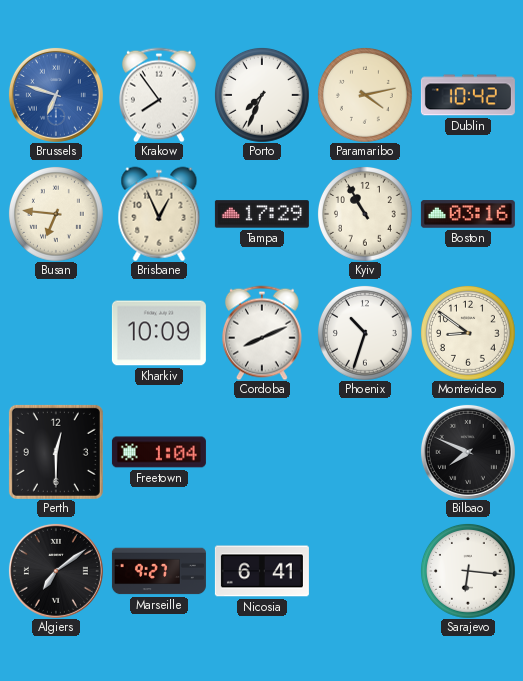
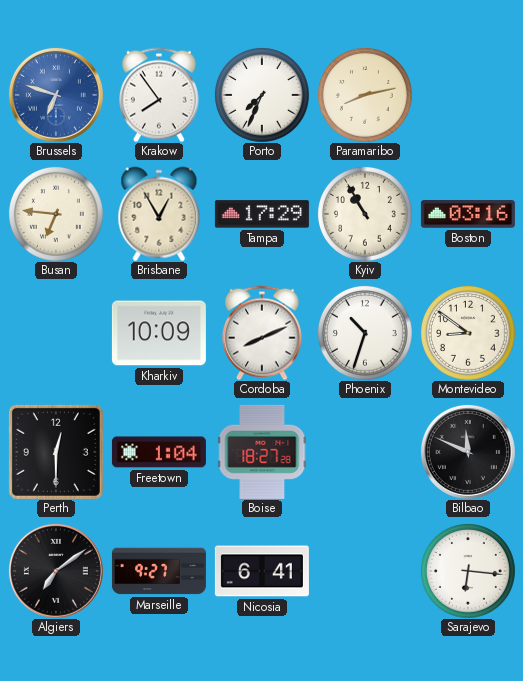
Paramaribo: 4:13 -> 8:13
Dublin: 10:42 -> none
Brisbane: 12:56 -> 12:55
Boise: none -> 18:27
Bilbao: 7:49 -> 11:49
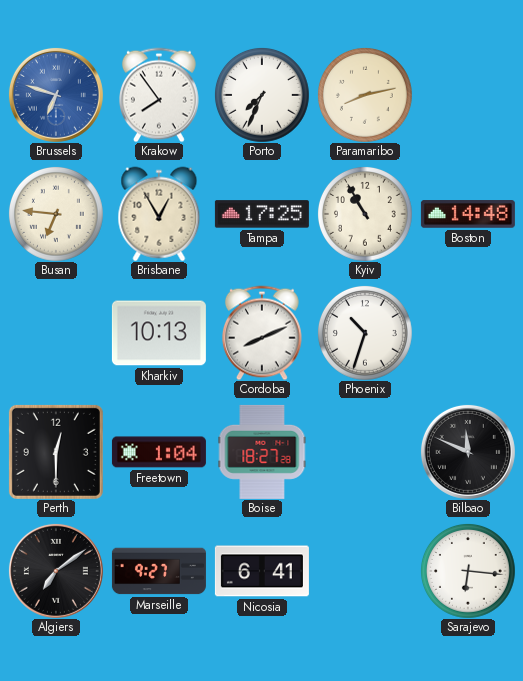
Tampa: 17:29 -> 17:25
Boston: 03:16 -> 14:48
Kharkiv: 10:09 -> 10:13
Montevideo: 8:51 -> none
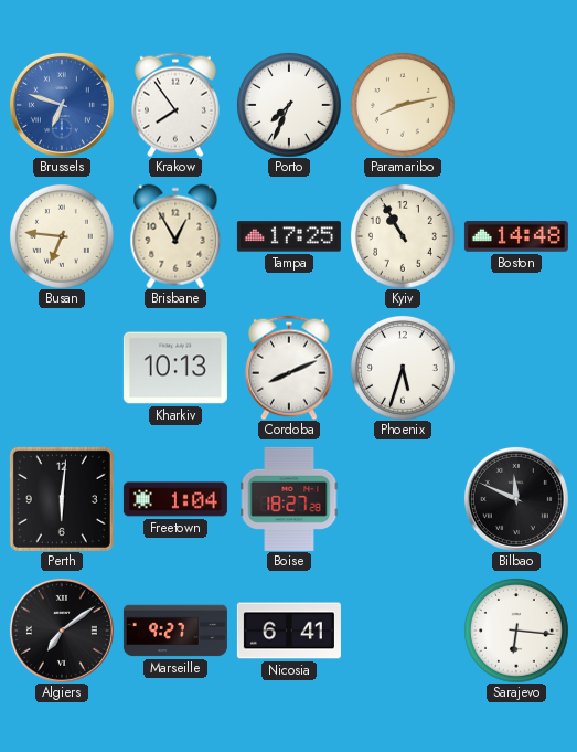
Phoenix: 10:33 -> 5:33
Perth: 12:30 -> 6:01
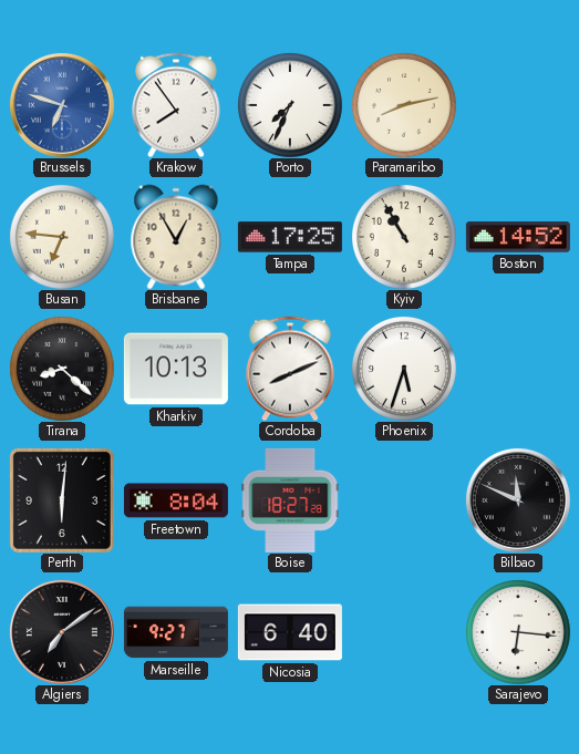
Boston: 14:48 -> 14:52
Tirana: none -> 8:22
Freetown: 1:04 -> 8:04
Nicosia: 6:41 -> 6:40
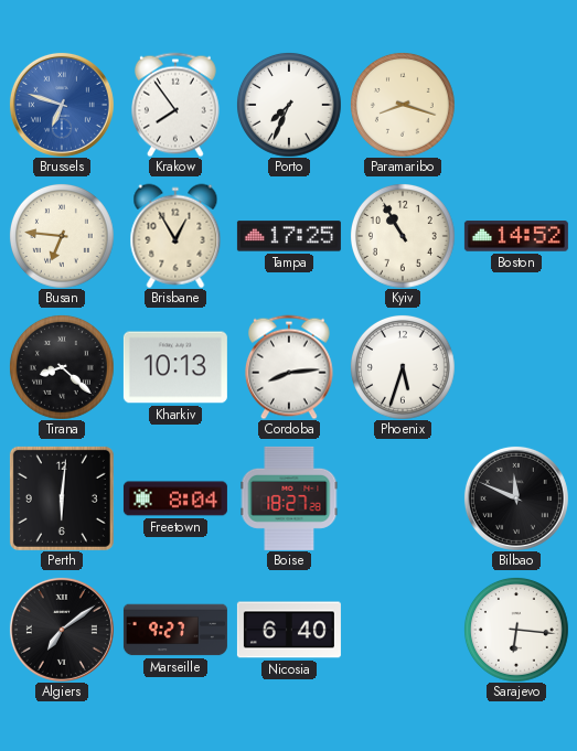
Paramaribo: 8:13 -> 8:18
Cordoba: 8:11 -> 8:14
